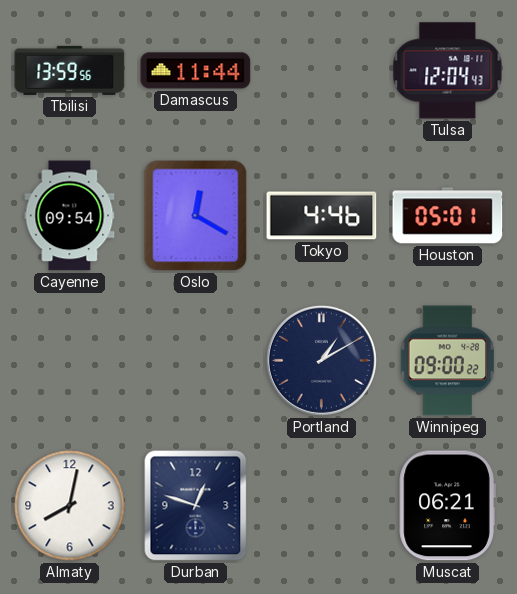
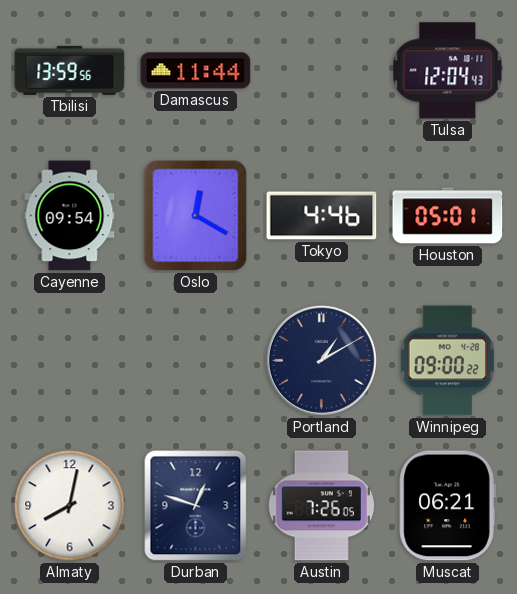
Austin: none -> 7:26
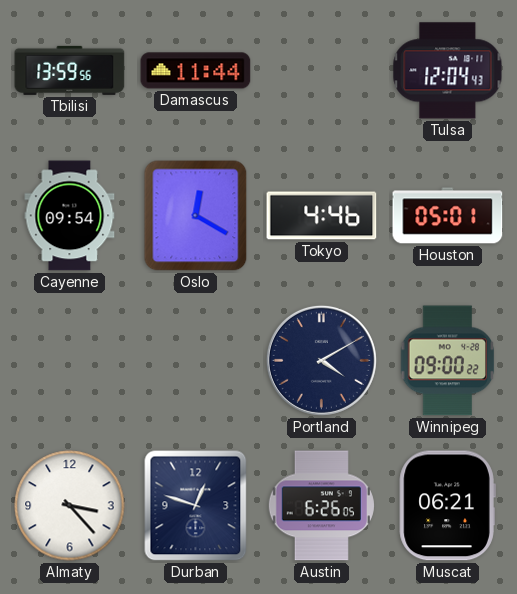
Portland: 1:10 -> 4:10
Almaty: 8:02 -> 3:23
Austin: 7:26 -> 6:26
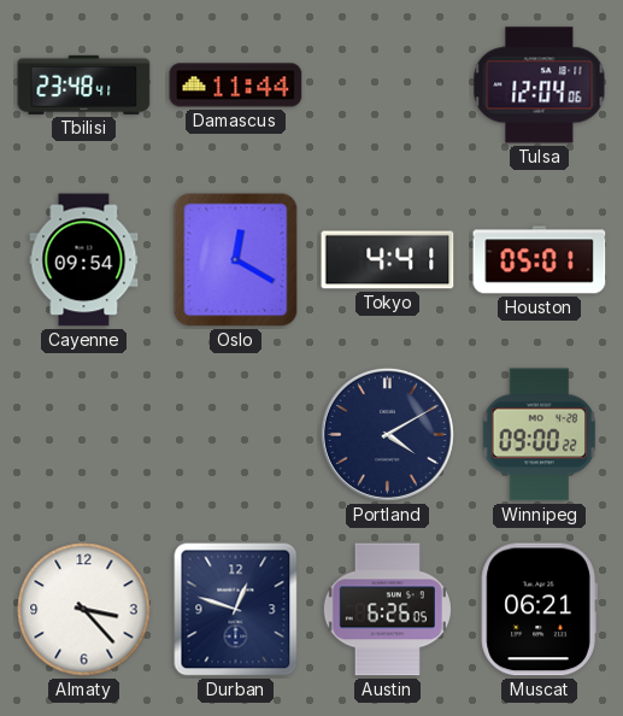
Tbilisi: 13:59 -> 23:48
Tulsa: 12:04:43 -> 12:04:06
Tokyo: 4:46 -> 4:41
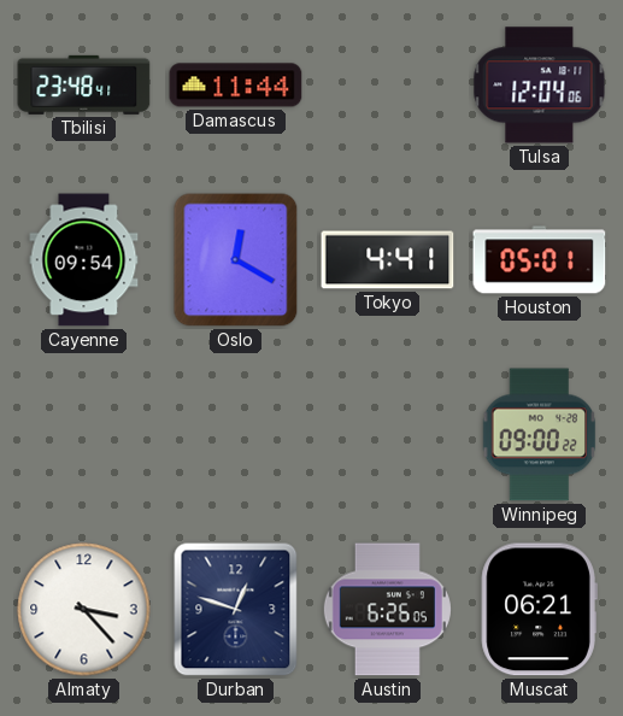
Portland: 4:10 -> none
